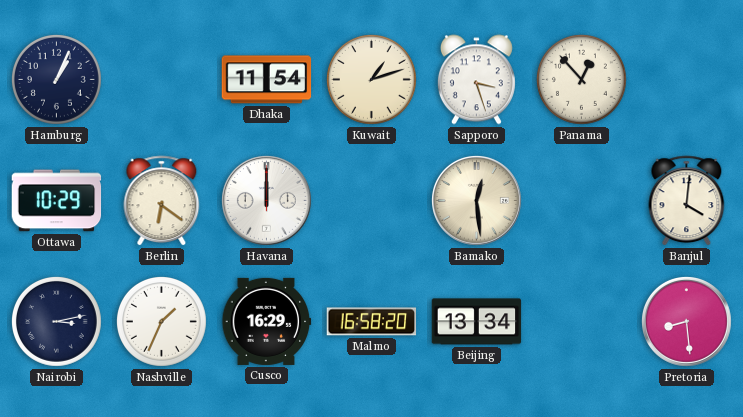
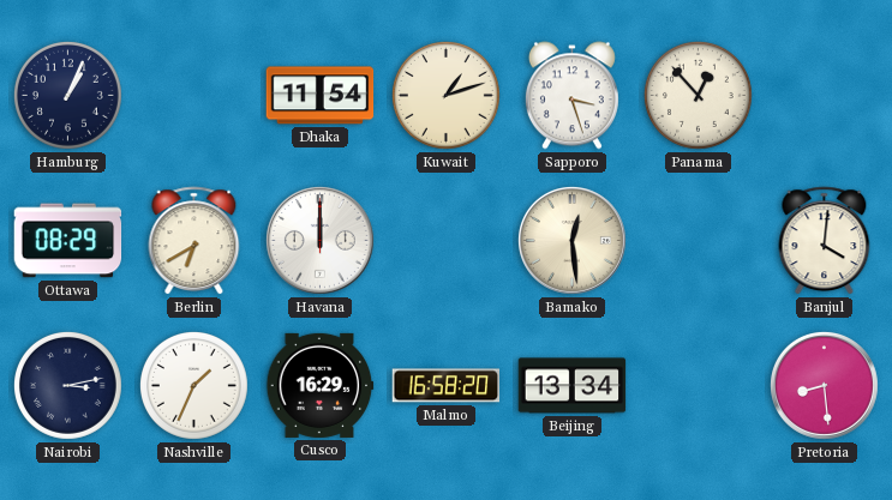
Ottawa: 10:29 -> 08:29
Berlin: 6:21 -> 6:40
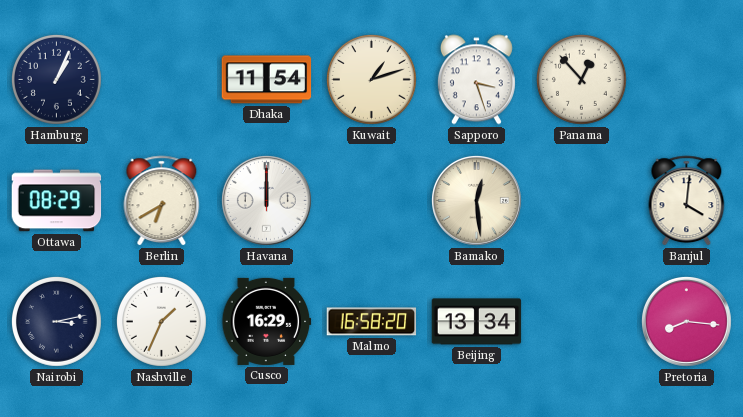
Pretoria: 8:29 -> 8:16
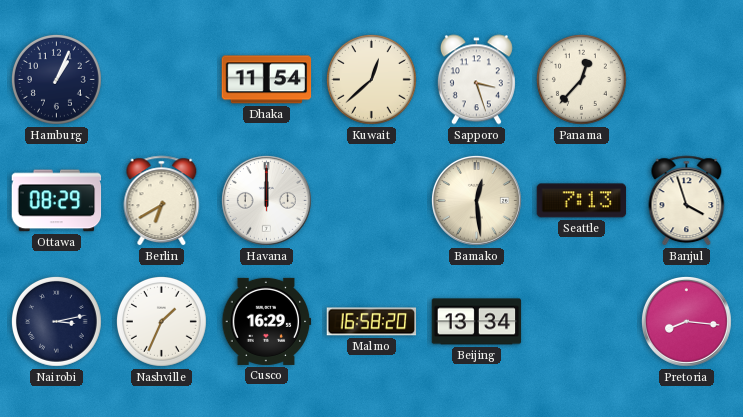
Kuwait: 1:12 -> 12:38
Panama: 12:53 -> 12:37
Seattle: none -> 7:13
Banjul: 4:01 -> 3:57
